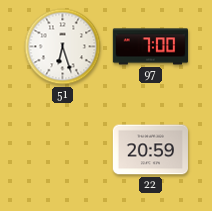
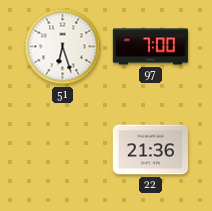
22: 20:59 -> 21:36
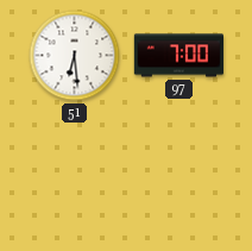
51: 6:27 -> 6:29
22: 21:36 -> none
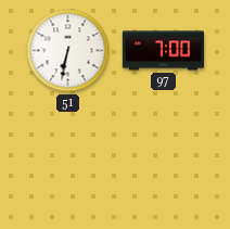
51: 6:29 -> 6:32
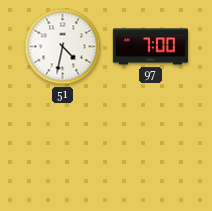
51: 6:32 -> 4:32
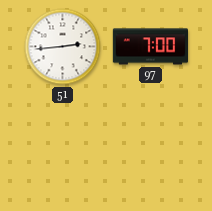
51: 4:32 -> 2:44
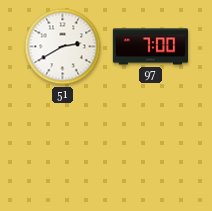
51: 2:44 -> 2:40
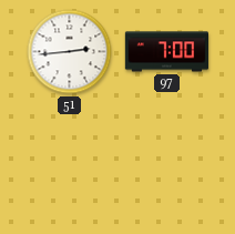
51: 2:40 -> 2:44
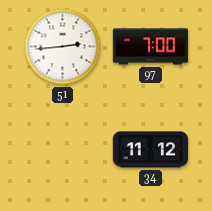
34: none -> 11:12
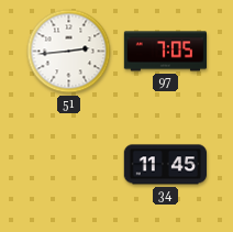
97: 7:00 -> 7:05
34: 11:12 -> 11:45
